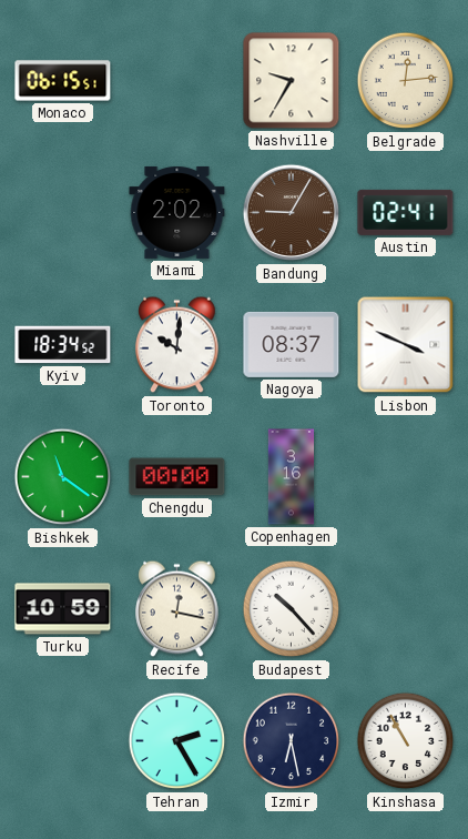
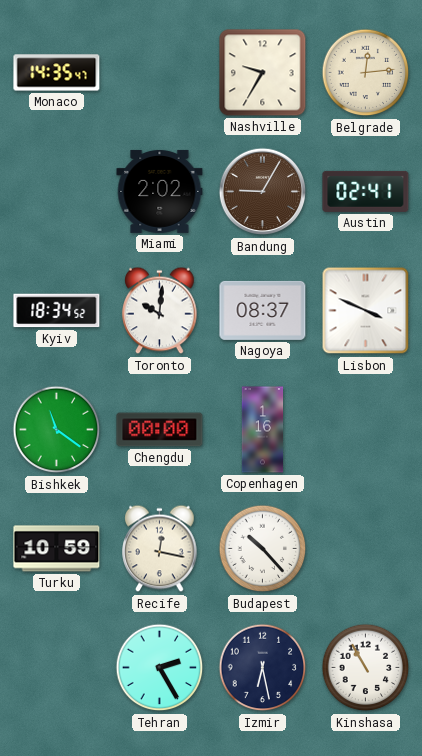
Monaco: 06:15 -> 14:35
Copenhagen: 3:16 -> 1:16
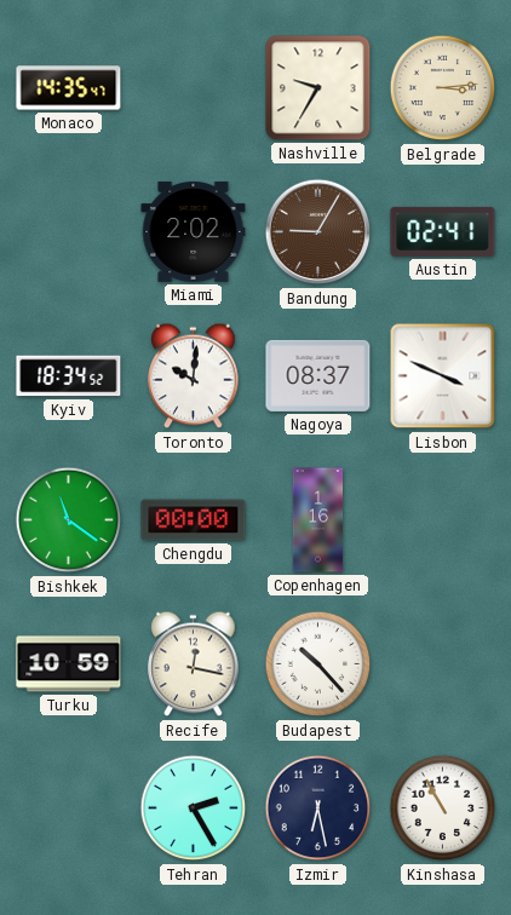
Belgrade: 12:14 -> 3:14
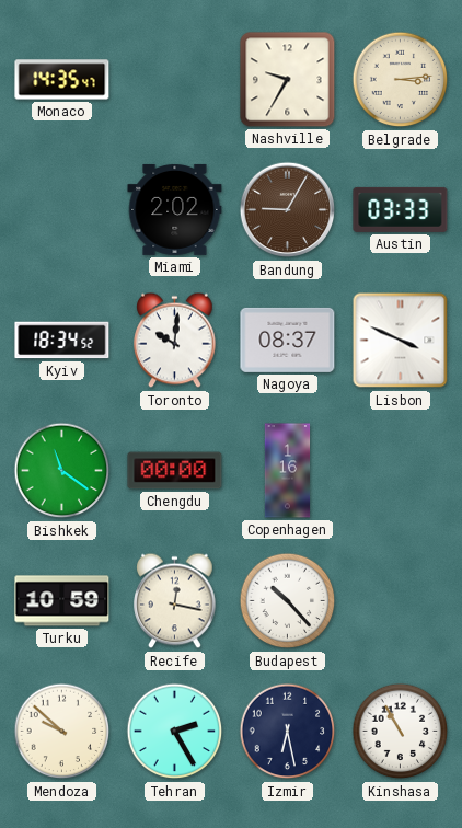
Austin: 02:41 -> 03:33
Mendoza: none -> 9:52
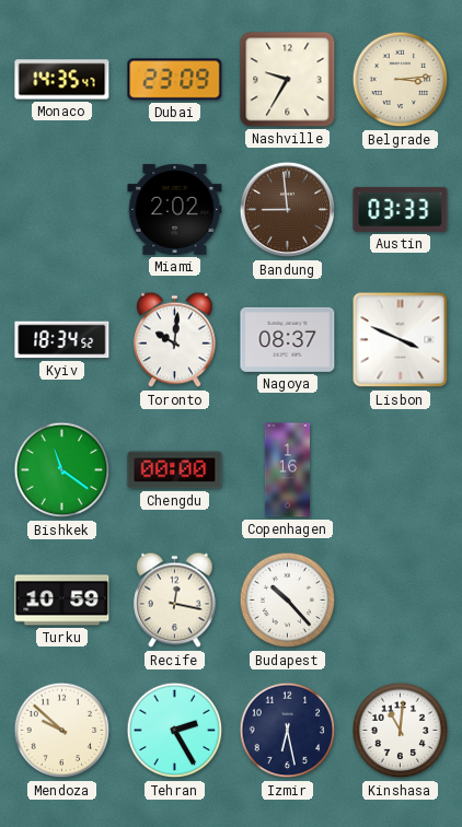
Dubai: none -> 23:09
Bandung: 9:05 -> 8:59
Kinshasa: 10:55 -> 11:01
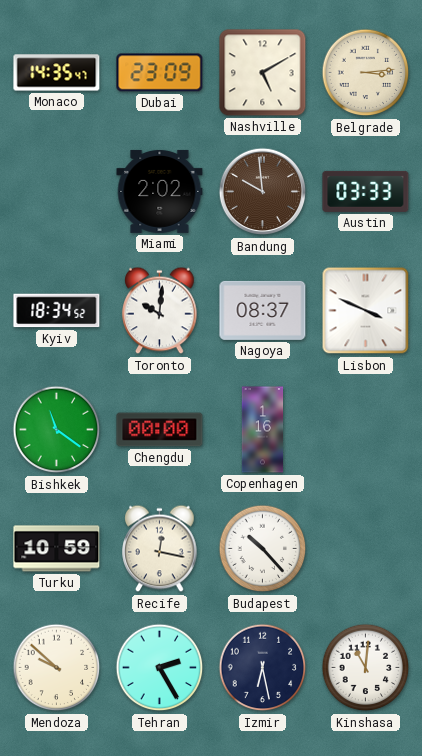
Nashville: 9:35 -> 5:10
Bandung: 8:59 -> 9:59
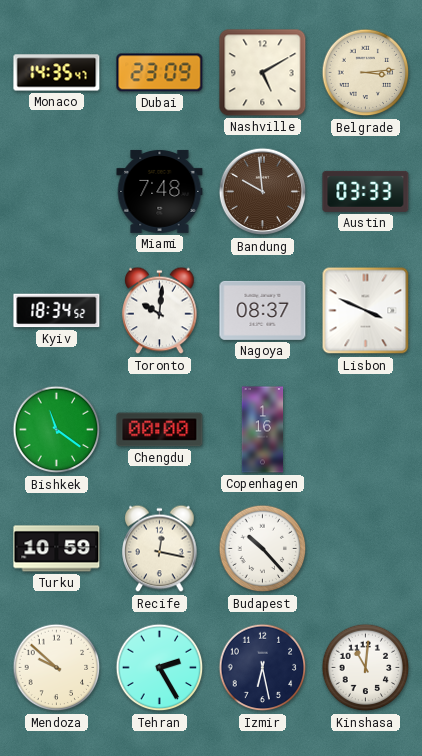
Miami: 2:02 -> 7:48
